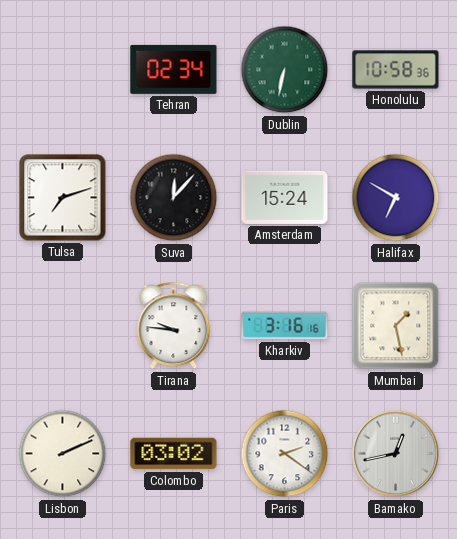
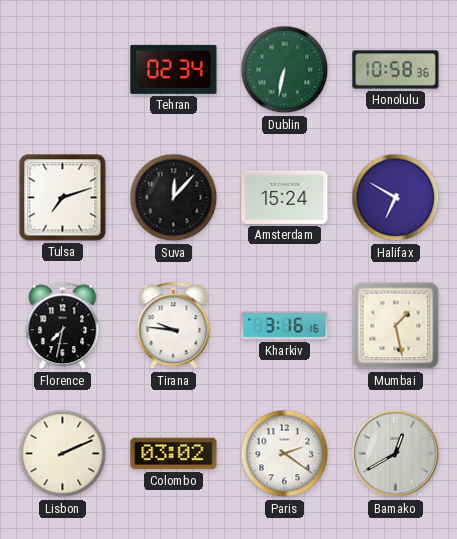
Florence: none -> 7:32
Bamako: 12:43 -> 12:40
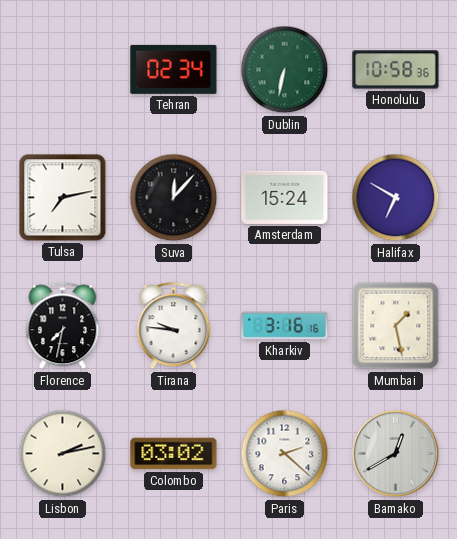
Tulsa: 7:12 -> 7:13
Lisbon: 2:11 -> 2:13
Paris: 2:21 -> 2:22
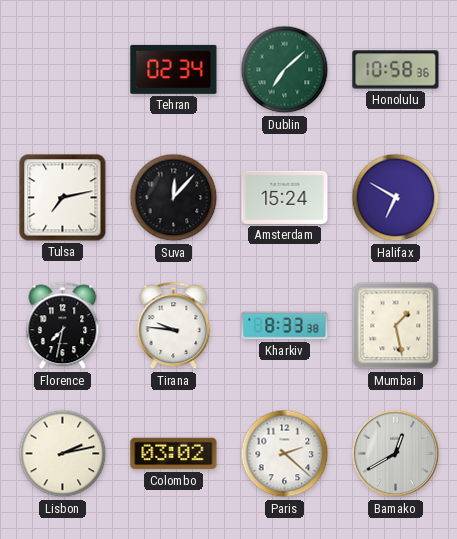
Dublin: 6:32 -> 7:08
Kharkiv: 3:16 -> 8:33
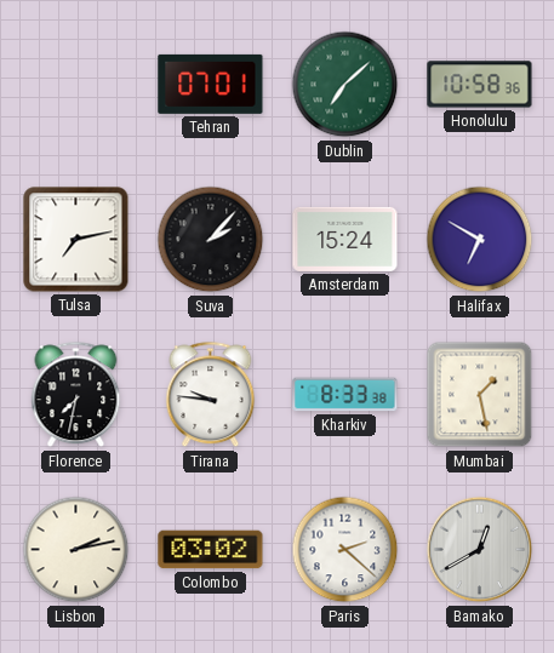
Tehran: 02:34 -> 07:01
Suva: 12:07 -> 2:07
